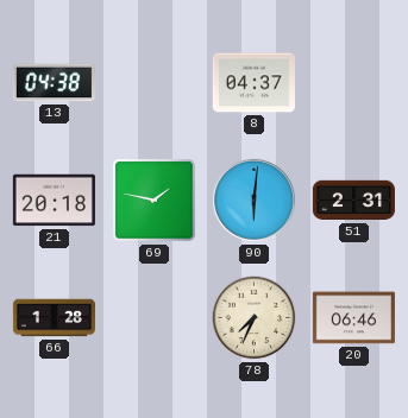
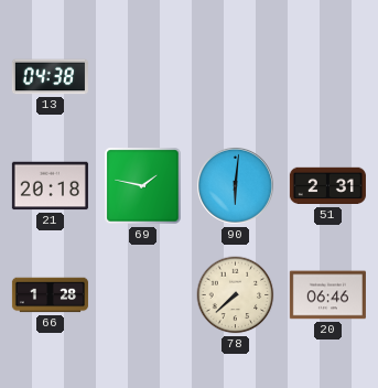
8: 04:37 -> none
78: 7:34 -> 7:38
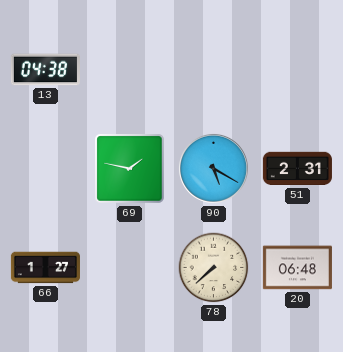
21: 20:18 -> none
90: 6:01 -> 5:20
66: 1:28 -> 1:27
20: 06:46 -> 06:48
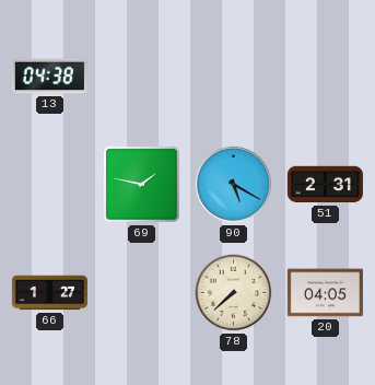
20: 06:48 -> 04:05
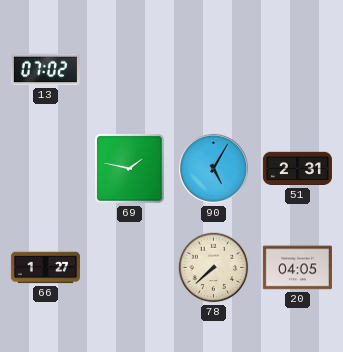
13: 04:38 -> 07:02
90: 5:20 -> 5:05
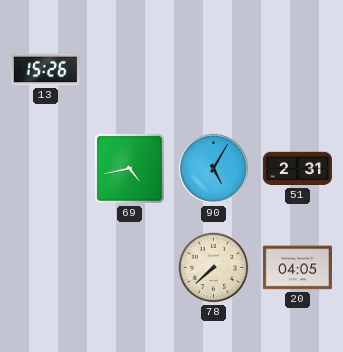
13: 07:02 -> 15:26
69: 1:47 -> 4:43
66: 1:27 -> none
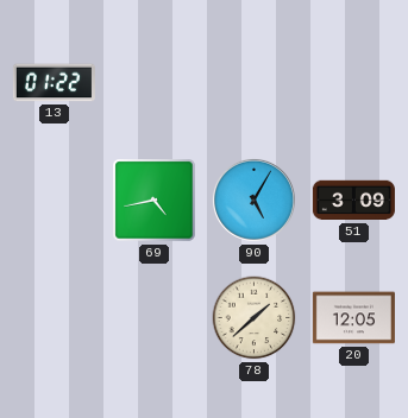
13: 15:26 -> 01:22
51: 2:31 -> 3:09
78: 7:38 -> 1:38
20: 04:05 -> 12:05
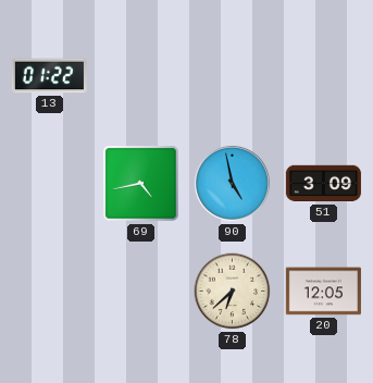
90: 5:05 -> 4:58
78: 1:38 -> 6:38
